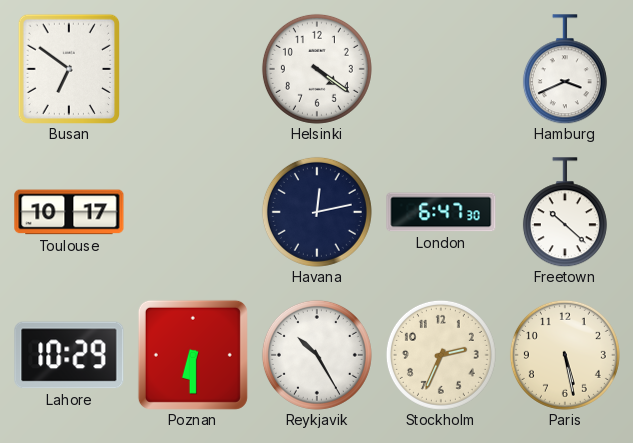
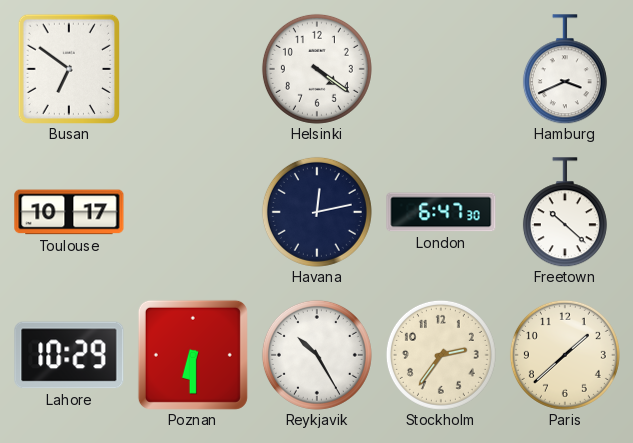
Stockholm: 2:34 -> 2:36
Paris: 5:28 -> 1:38
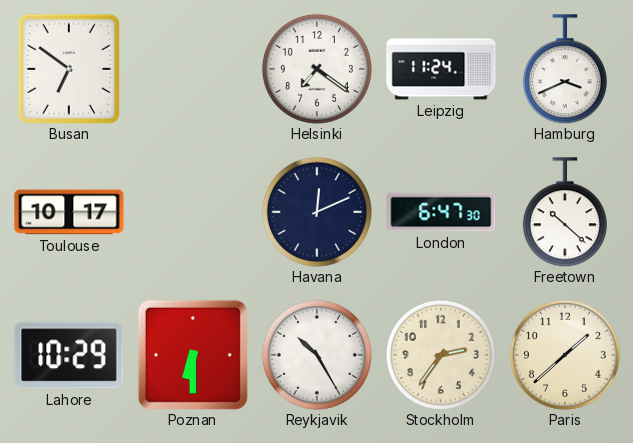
Helsinki: 4:21 -> 7:21
Leipzig: none -> 11:24
Havana: 12:13 -> 12:11
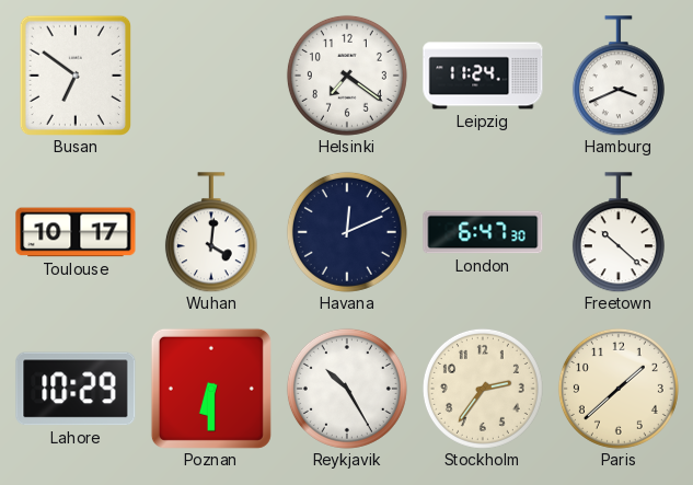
Wuhan: none -> 4:01
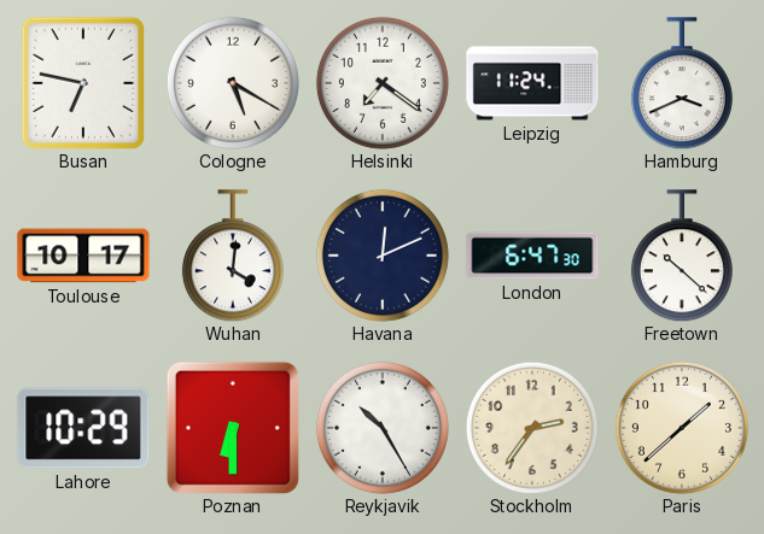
Busan: 6:51 -> 6:47
Cologne: none -> 5:20
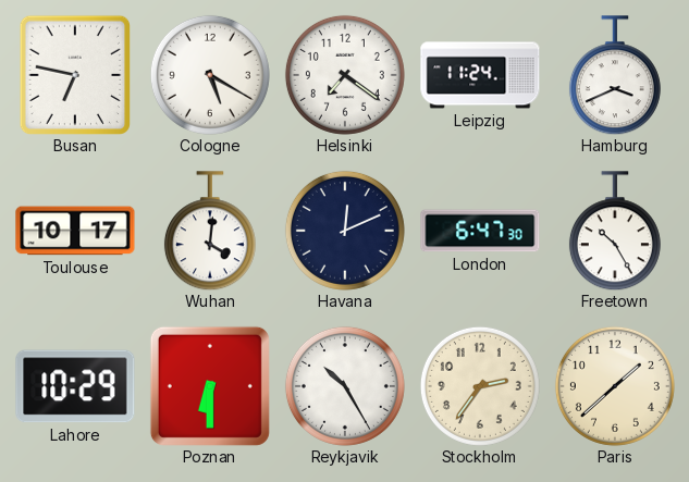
Freetown: 10:22 -> 10:25
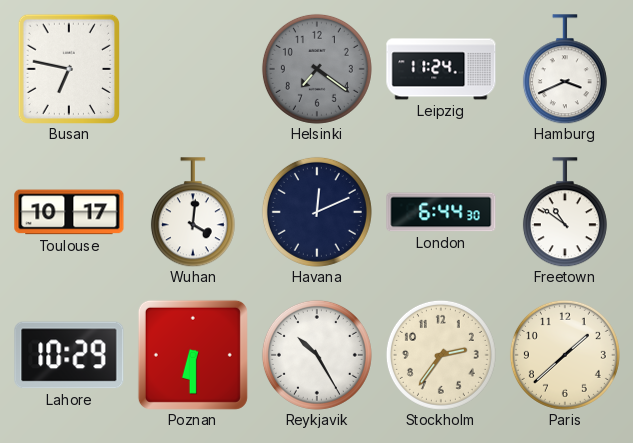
Cologne: 5:20 -> none
Helsinki dial: white -> grey
London: 6:47 -> 6:44
Freetown: 10:25 -> 10:51
